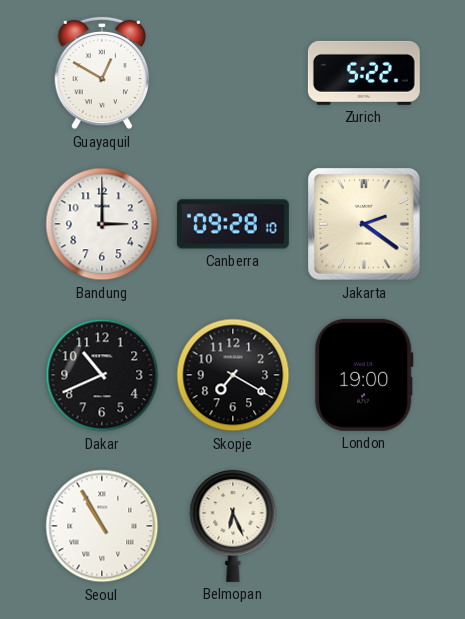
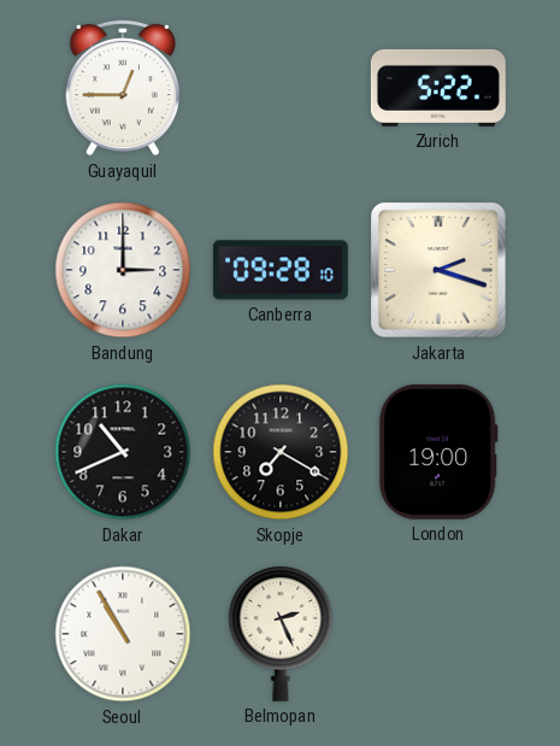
Guayaquil: 12:50 -> 12:45
Jakarta: 2:21 -> 2:18
Belmopan: 6:26 -> 2:26
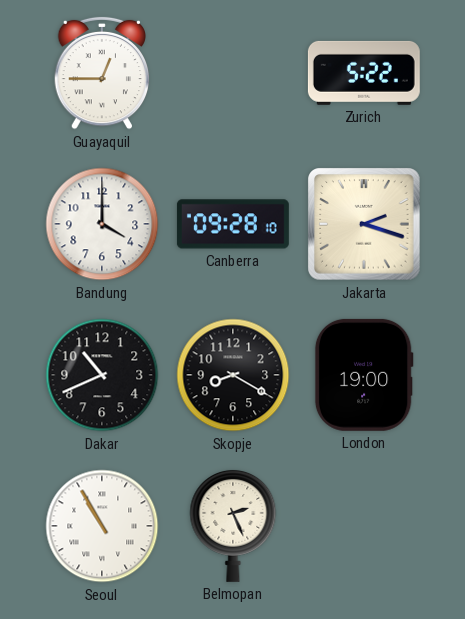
Bandung: 3:00 -> 4:00
Skopje: 7:20 -> 8:20
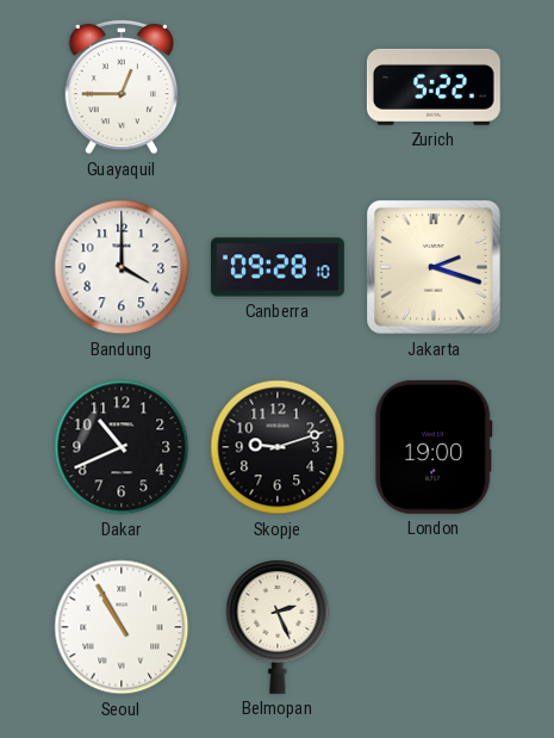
Skopje: 8:20 -> 9:12
